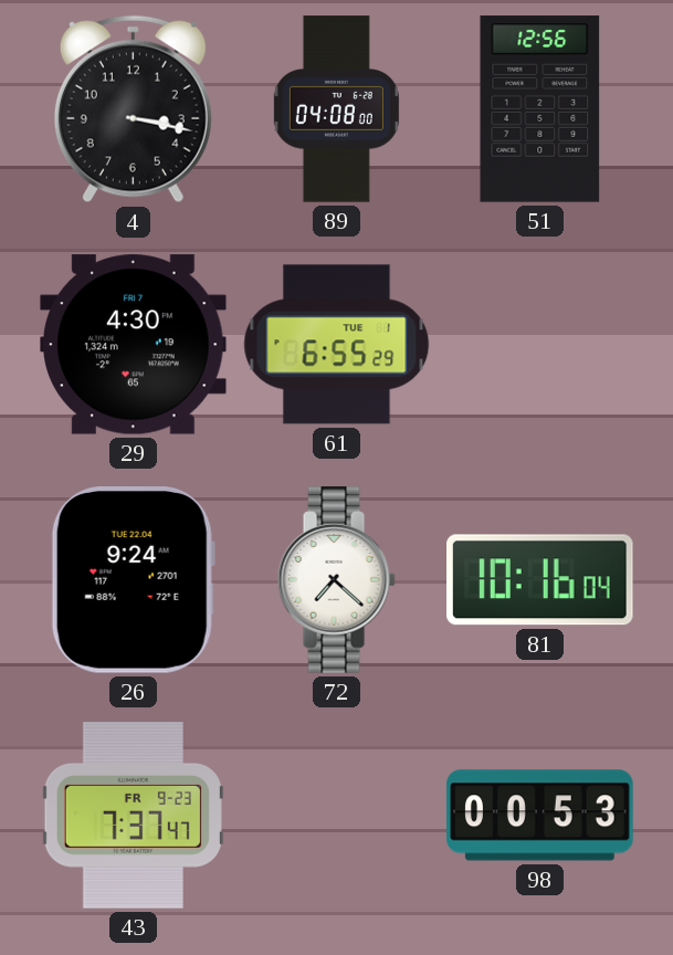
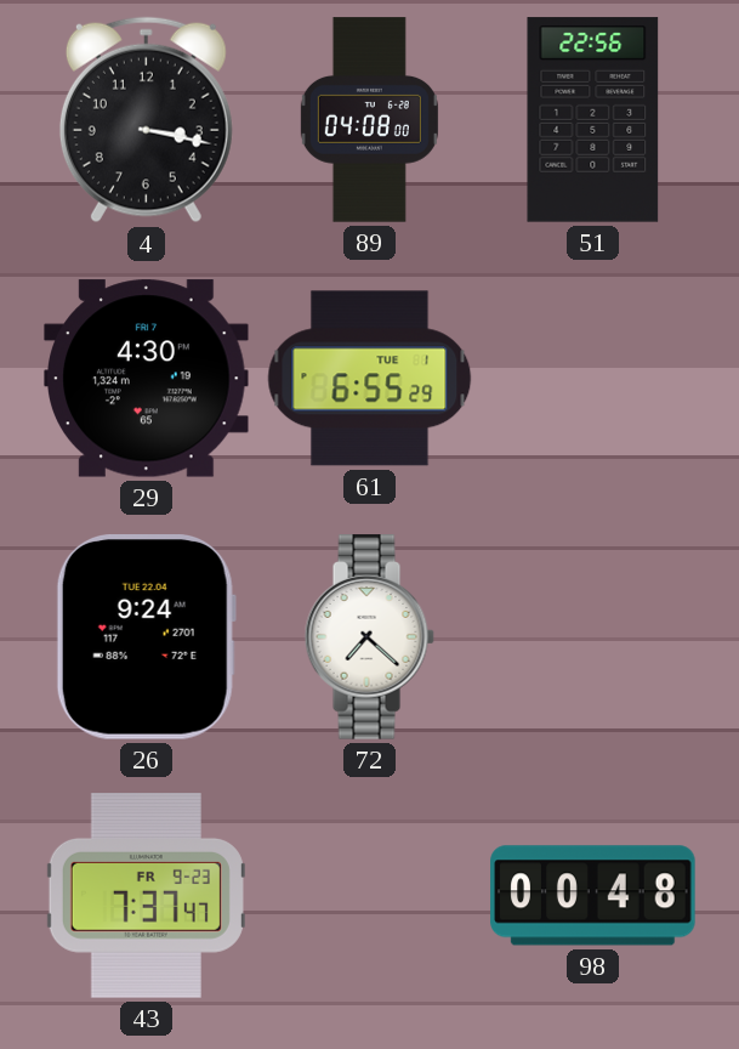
51: 12:56 -> 22:56
81: 10:16 -> none
98: 00:53 -> 00:48
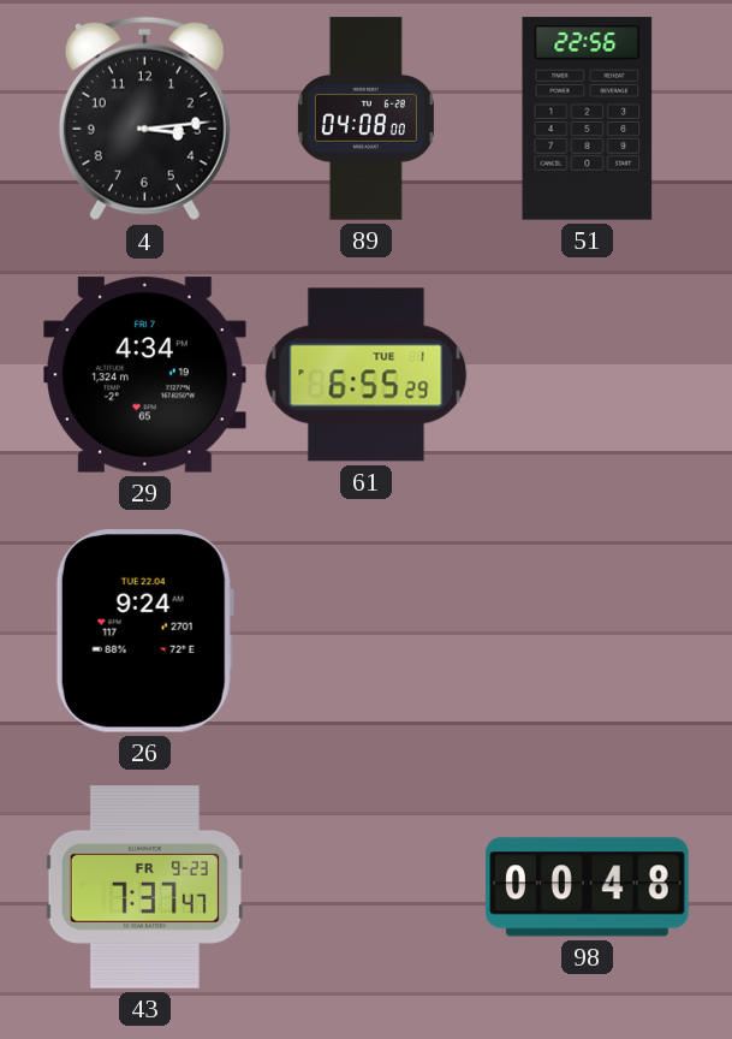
4: 3:17 -> 3:14
29: 4:30 -> 4:34
72: 7:22 -> none
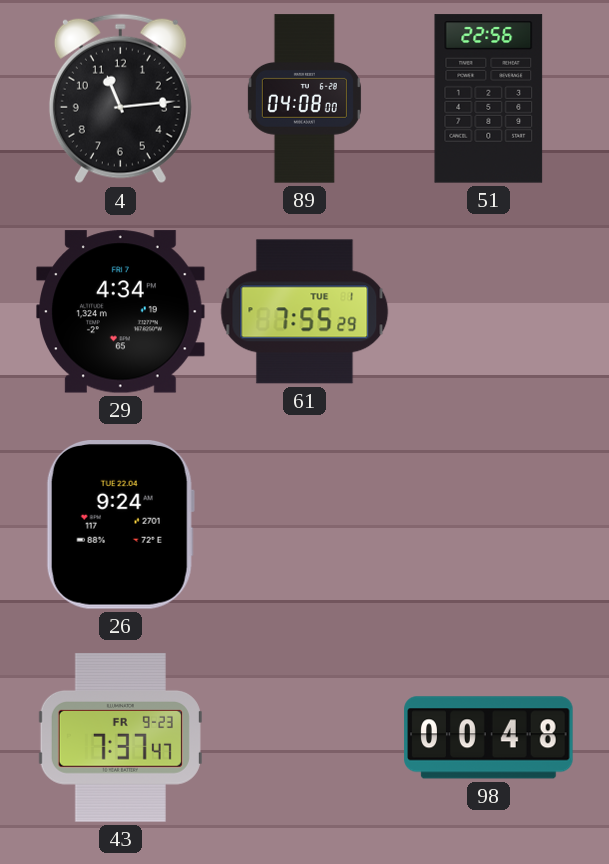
4: 3:14 -> 11:14
61: 6:55 -> 7:55
